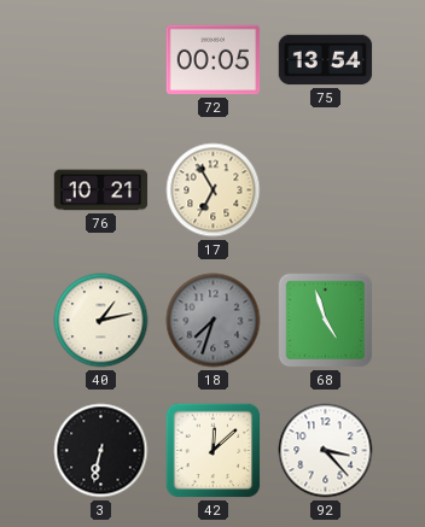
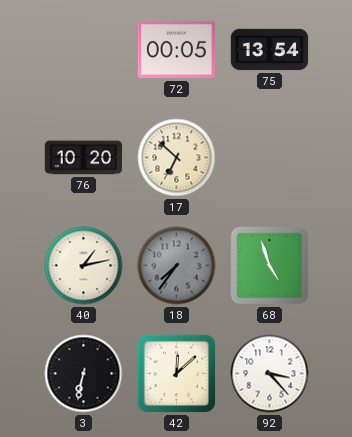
76: 10:21 -> 10:20
17: 6:55 -> 6:52
18: 7:33 -> 7:36
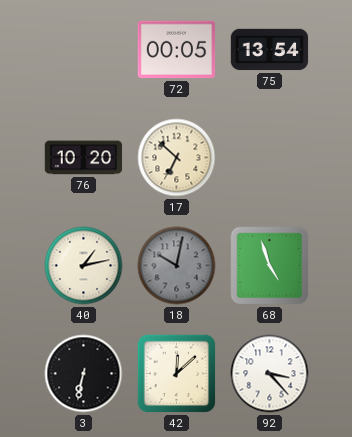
18: 7:36 -> 10:02
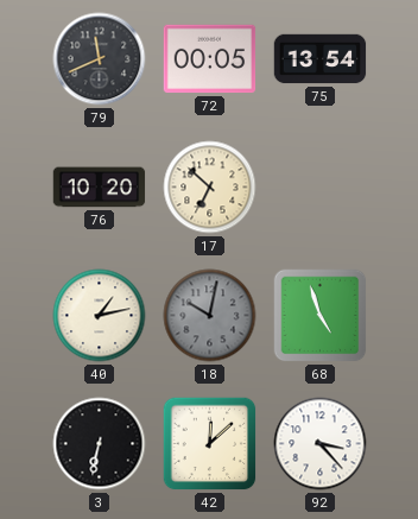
79: none -> 11:41
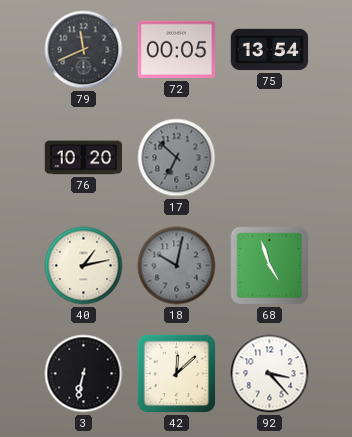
17 dial: cream -> grey
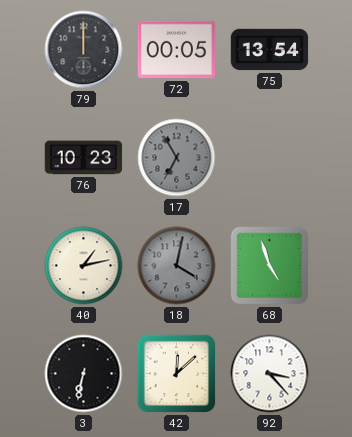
79: 11:41 -> 12:00
76: 10:20 -> 10:23
17: 6:52 -> 6:55
18: 10:02 -> 4:02
